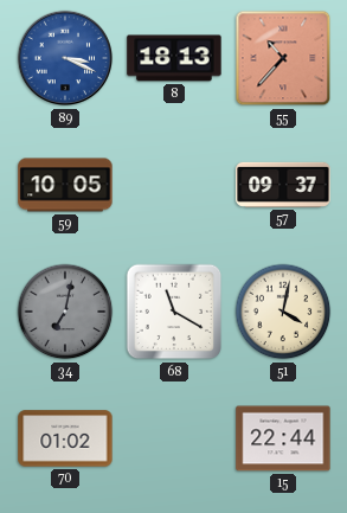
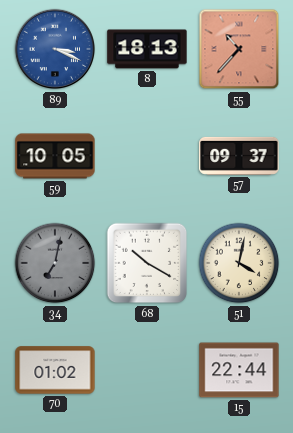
68: 11:20 -> 10:20
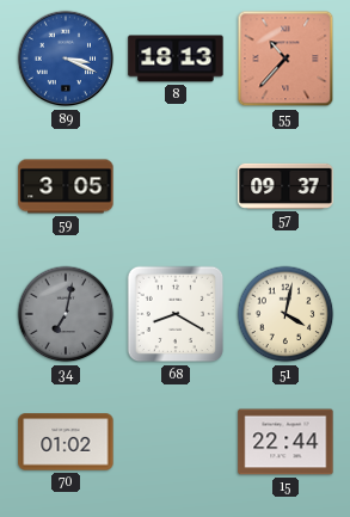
59: 10:05 -> 3:05
68: 10:20 -> 8:20
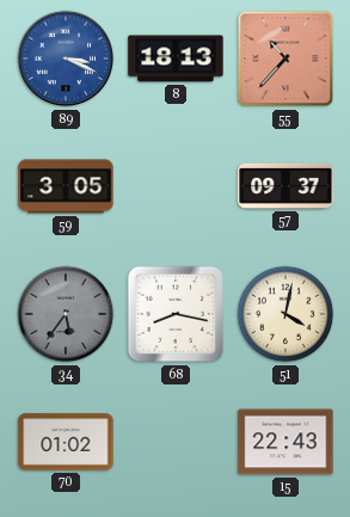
34: 7:02 -> 5:36
68: 8:20 -> 8:17
15: 22:44 -> 22:43
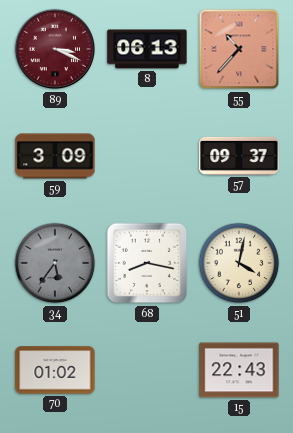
89 dial: blue -> burgundy
8: 18:13 -> 06:13
59: 3:05 -> 3:09
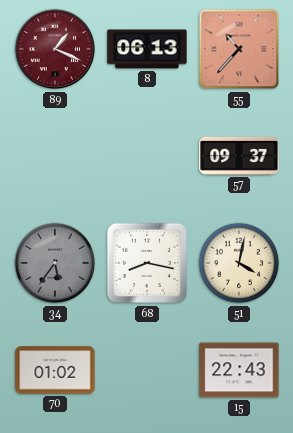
89: 3:19 -> 1:19
59: 3:09 -> none
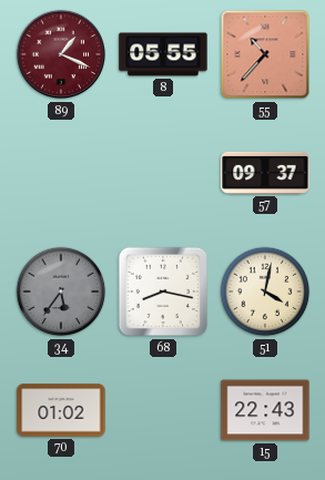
8: 06:13 -> 05:55
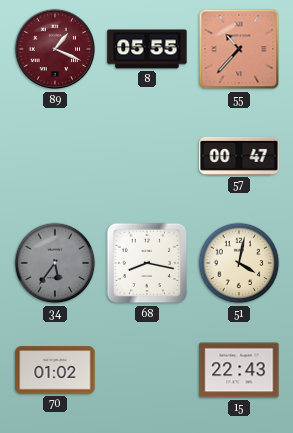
57: 09:37 -> 00:47
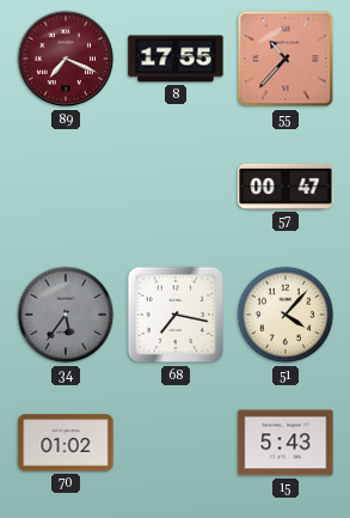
89: 1:19 -> 7:19
8: 05:55 -> 17:55
68: 8:17 -> 7:17
51: 4:02 -> 4:07
15: 22:43 -> 5:43
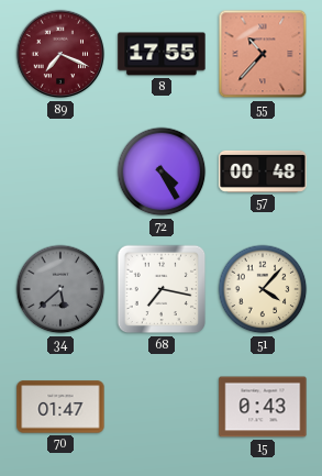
72: none -> 4:25
57: 00:47 -> 00:48
34: 5:36 -> 5:38
70: 01:02 -> 01:47
15: 5:43 -> 0:43
